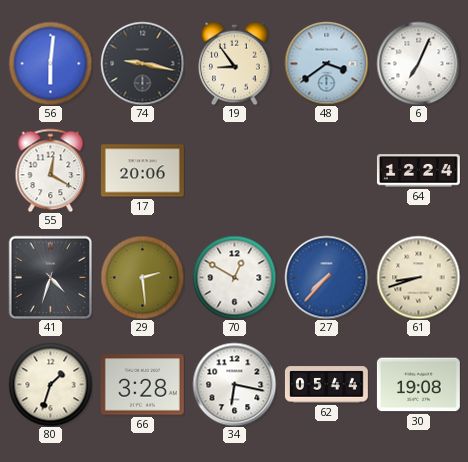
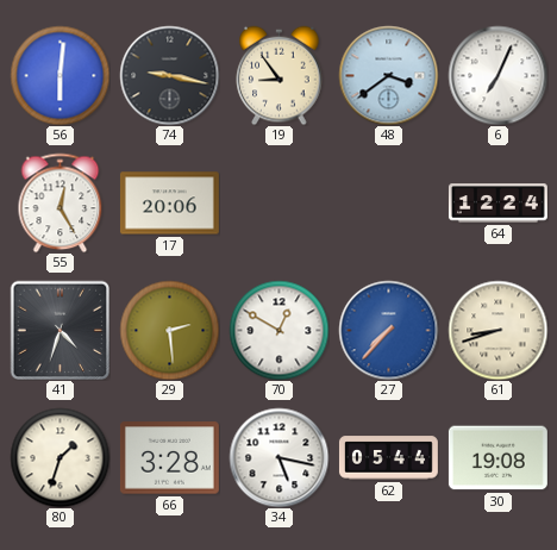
55: 12:20 -> 12:25
34: 6:17 -> 5:17
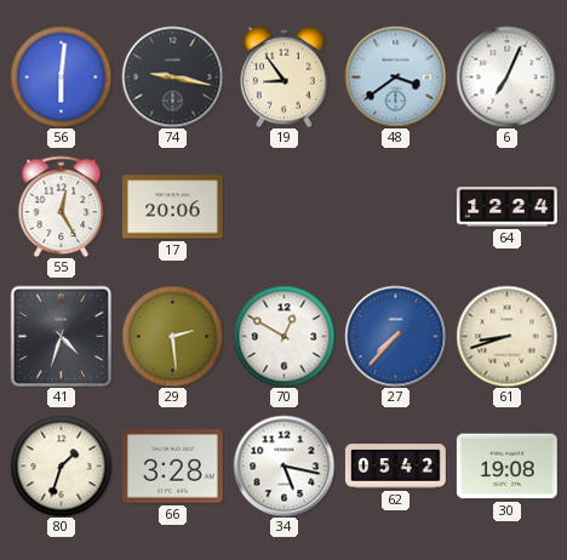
62: 05:44 -> 05:42
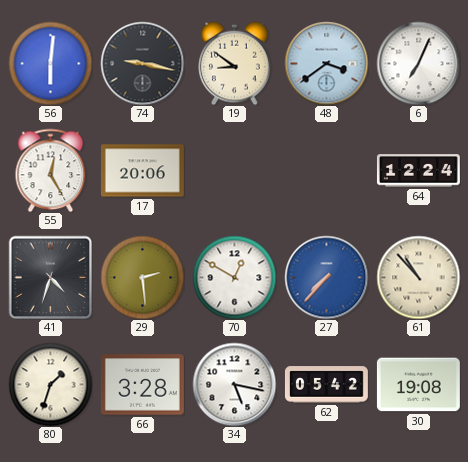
19: 8:54 -> 8:51
61: 8:42 -> 10:53
